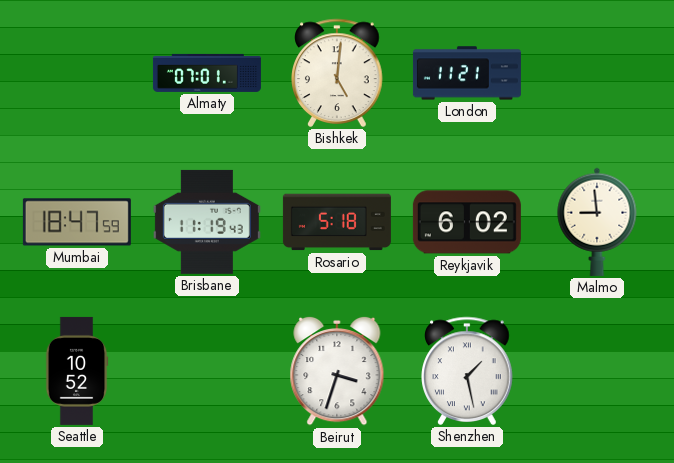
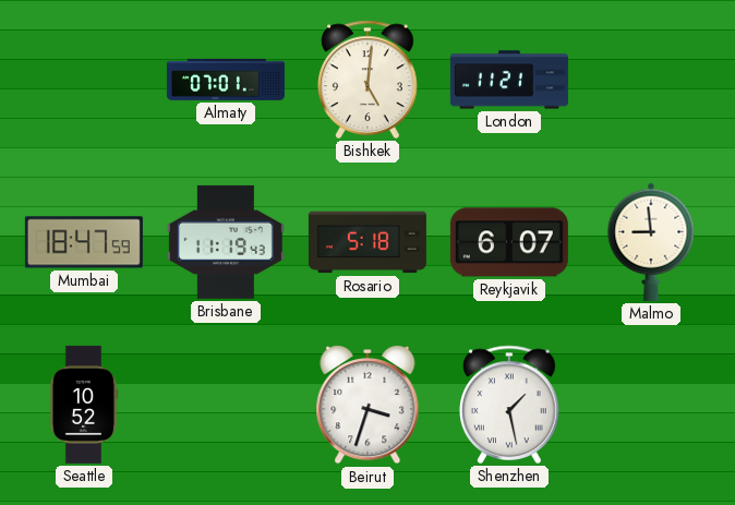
Reykjavik: 6:02 -> 6:07
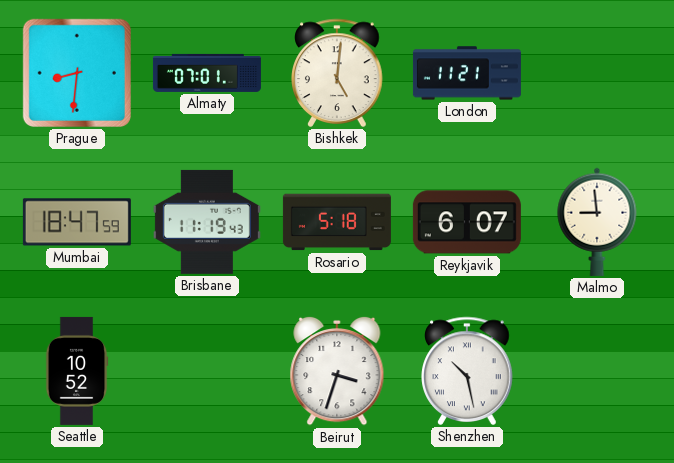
Prague: none -> 8:31
Shenzhen: 1:28 -> 10:28
